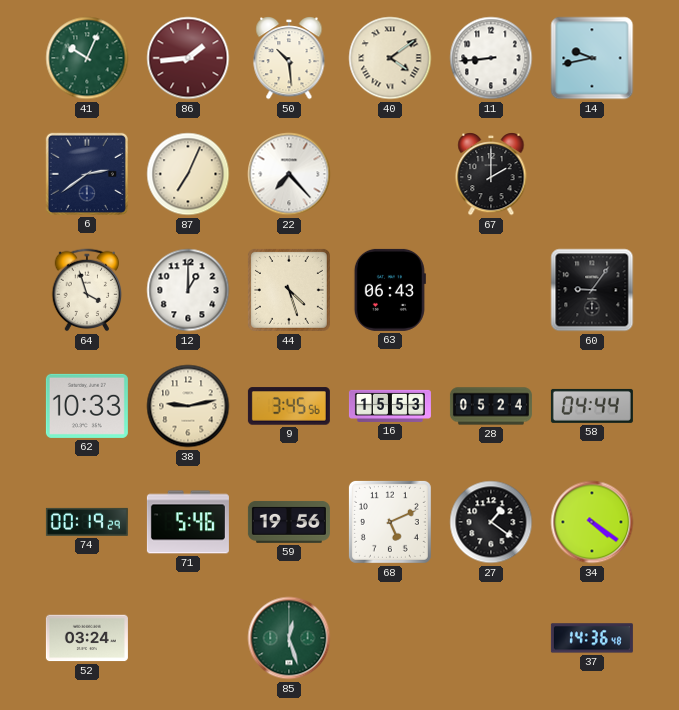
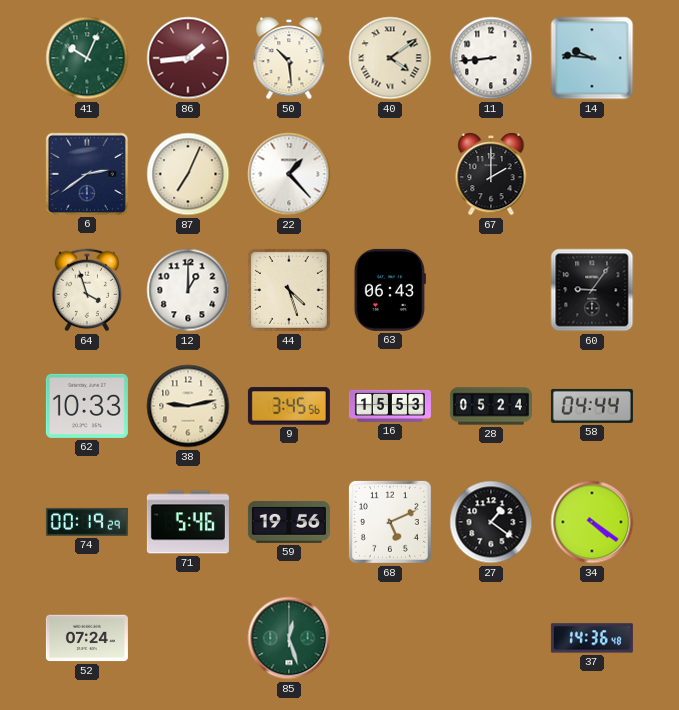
14: 9:43 -> 9:46
22: 7:23 -> 1:23
52: 03:24 -> 07:24
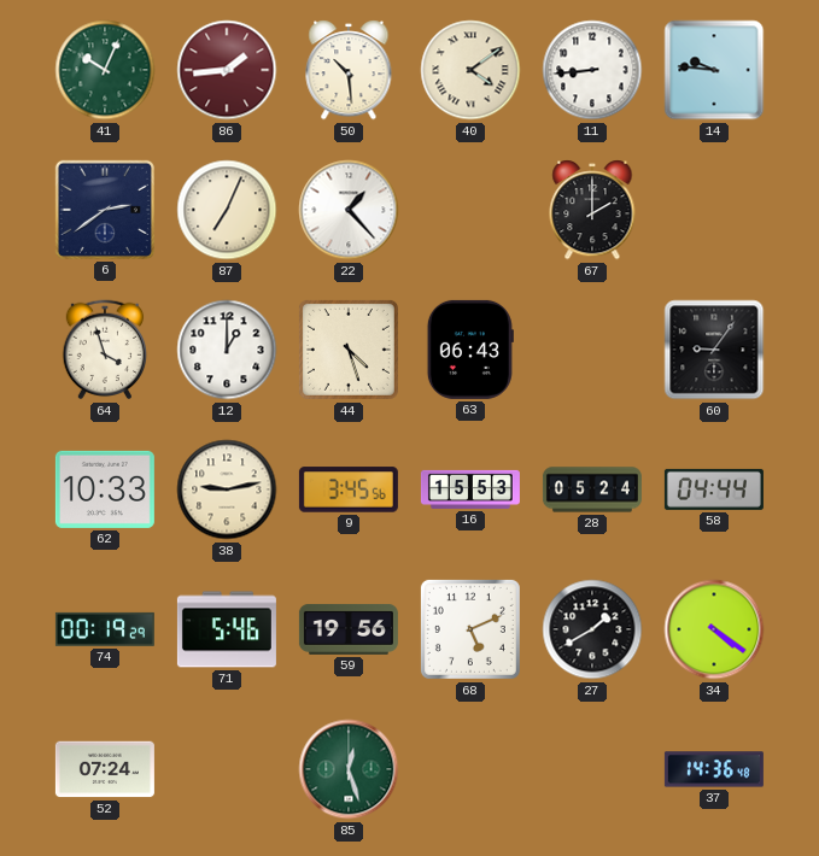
27: 1:21 -> 1:40
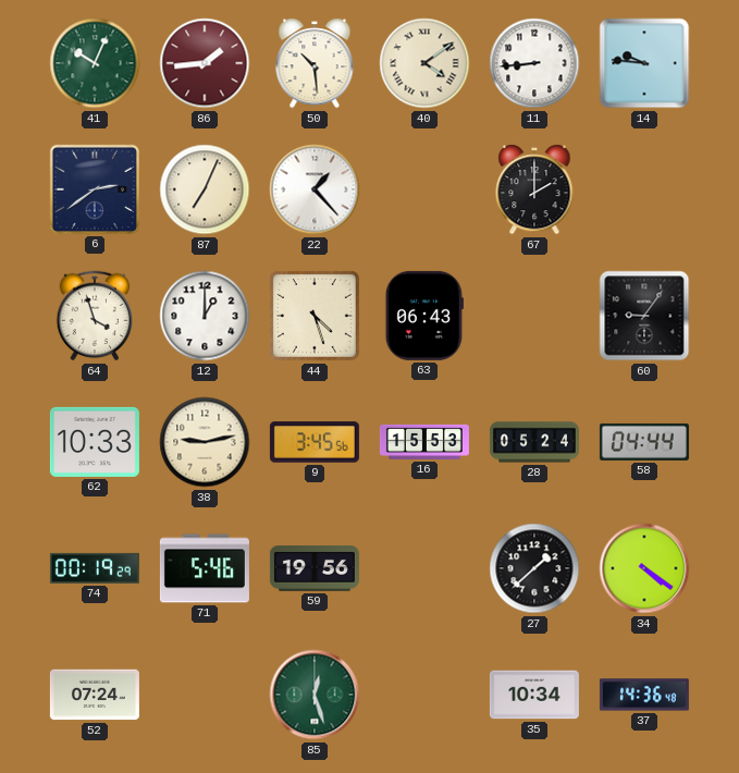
68: 5:11 -> none
27: 1:40 -> 1:38
35: none -> 10:34
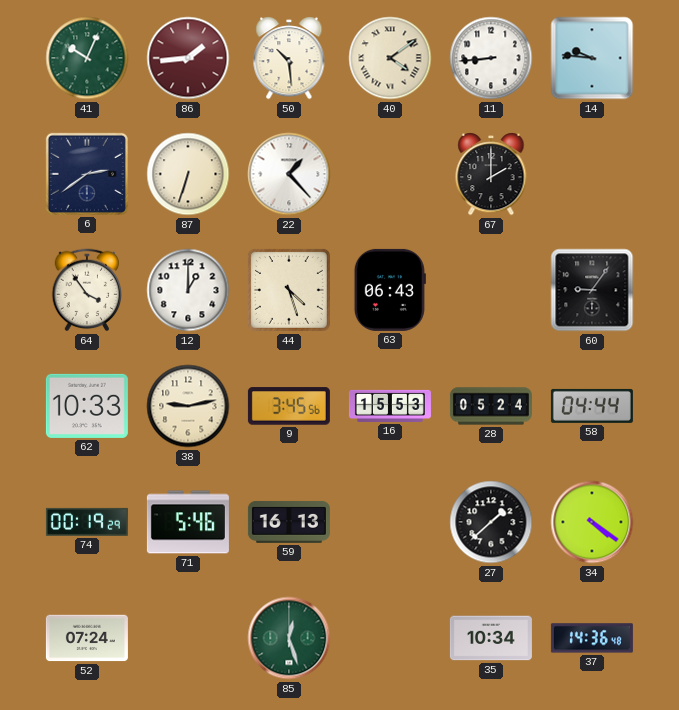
87: 7:04 -> 6:33
64: 3:57 -> 3:54
59: 19:56 -> 16:13
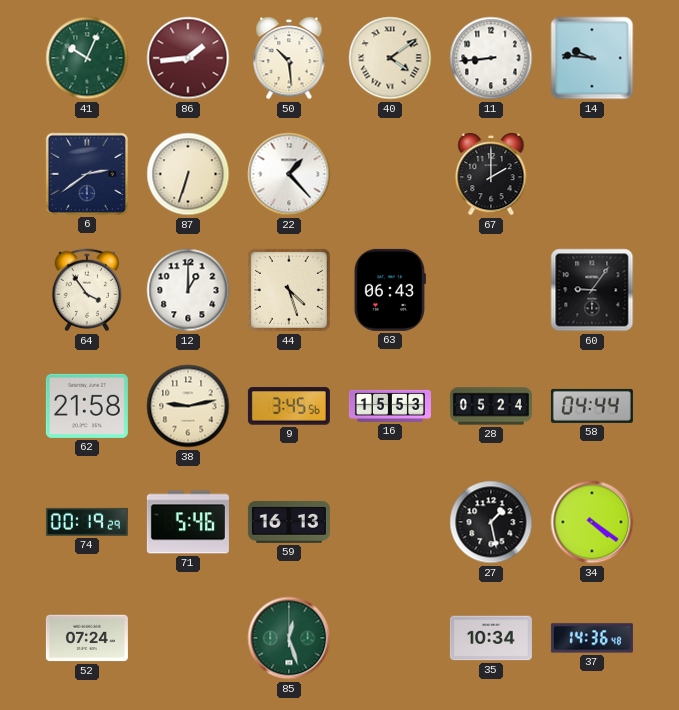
62: 10:33 -> 21:58
27: 1:38 -> 1:28
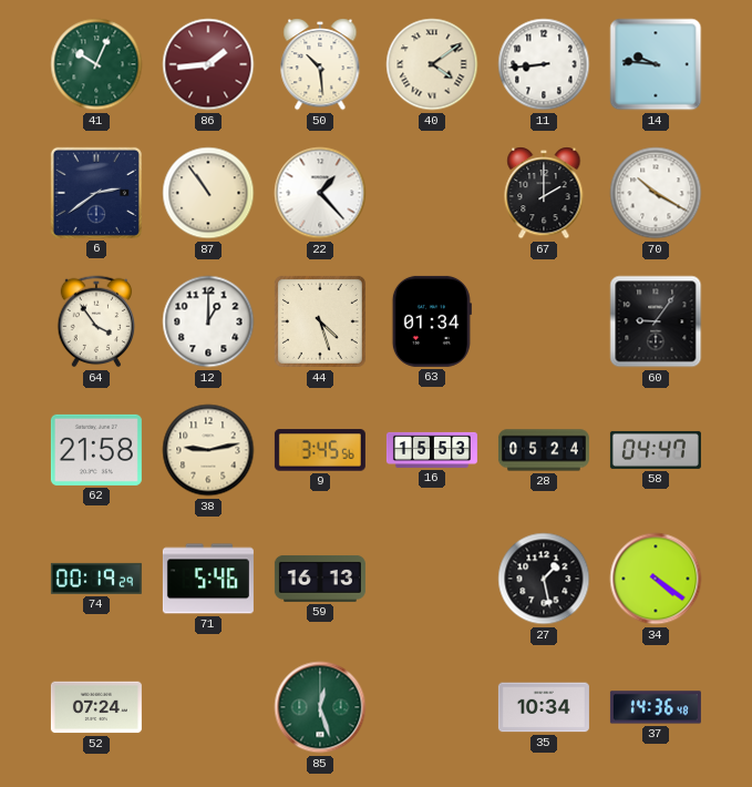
87: 6:33 -> 10:54
70: none -> 10:20
63: 06:43 -> 01:34
58: 04:44 -> 04:47
